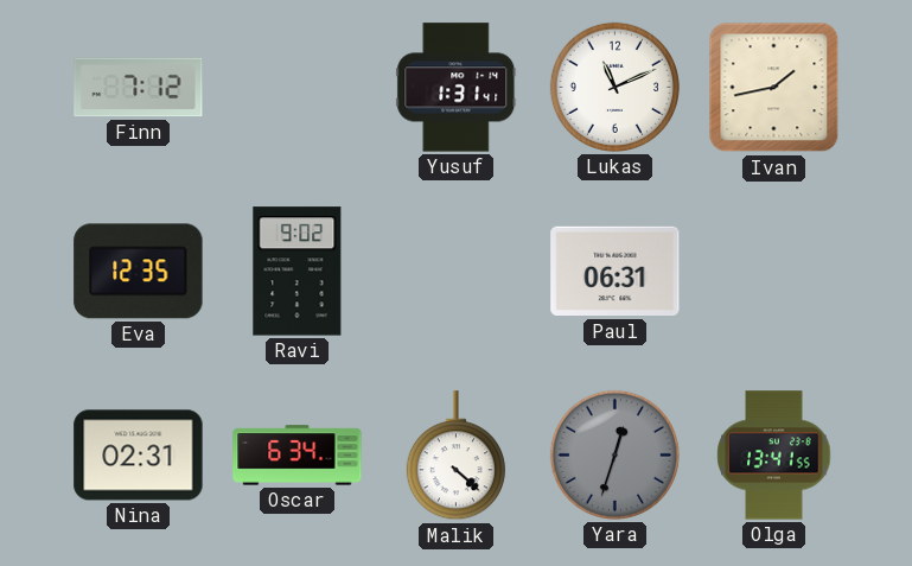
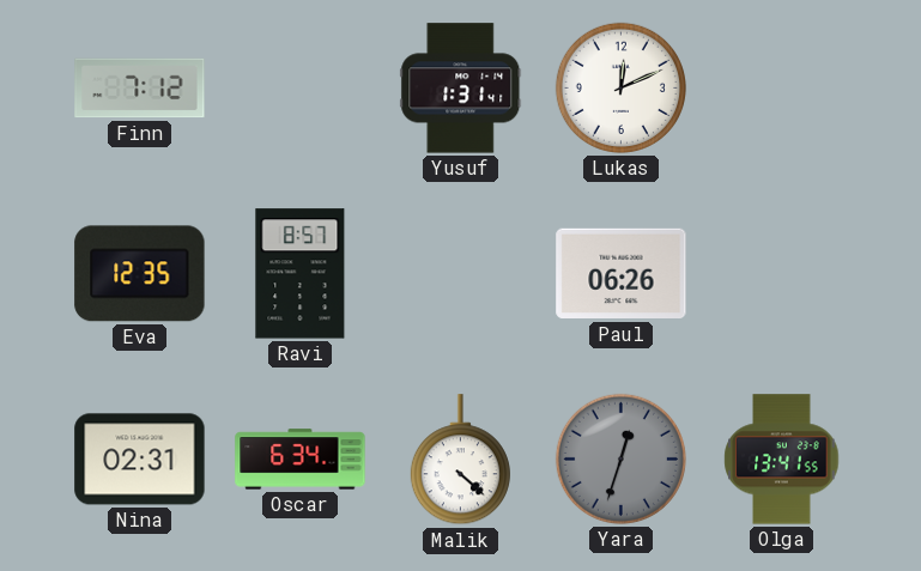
Lukas: 11:11 -> 12:11
Ivan: 1:43 -> none
Ravi: 9:02 -> 8:57
Paul: 06:31 -> 06:26
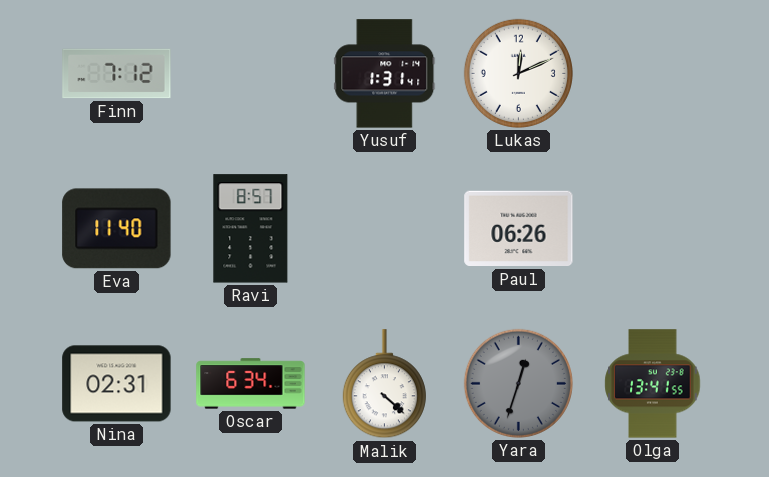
Eva: 12:35 -> 11:40
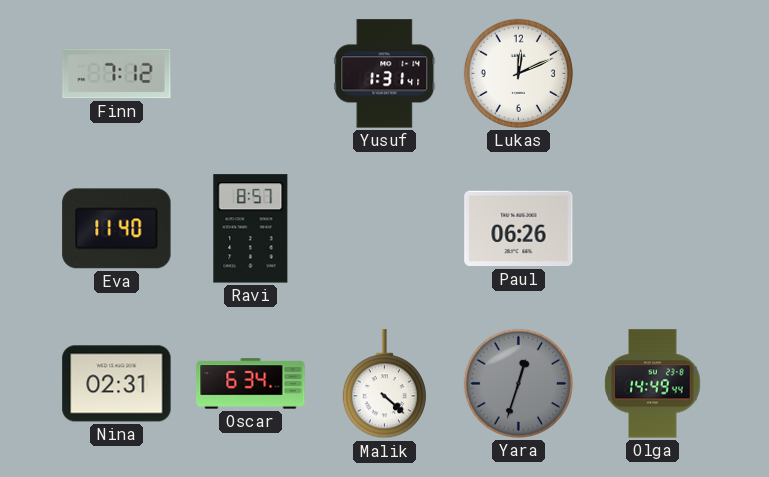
Olga: 13:41 -> 14:49
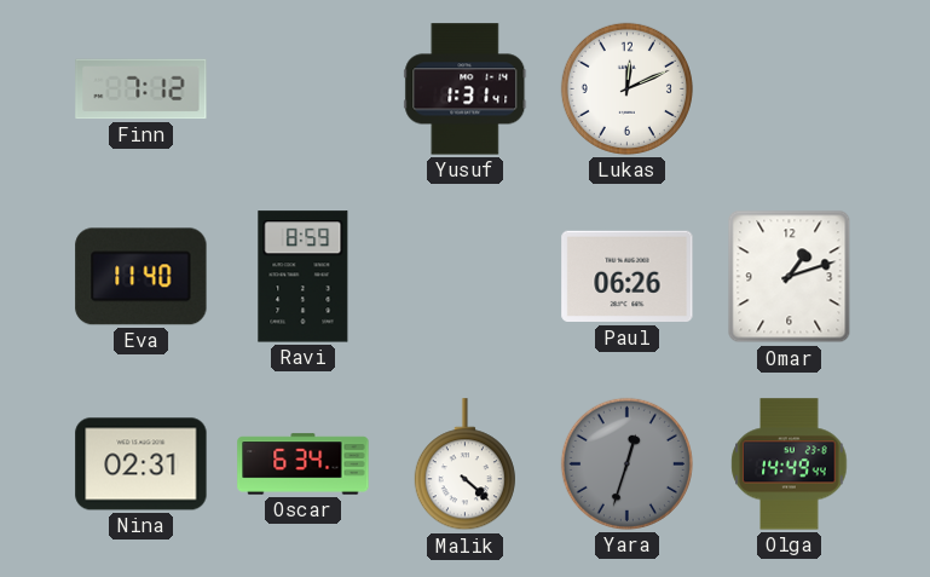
Ravi: 8:57 -> 8:59
Omar: none -> 1:12
